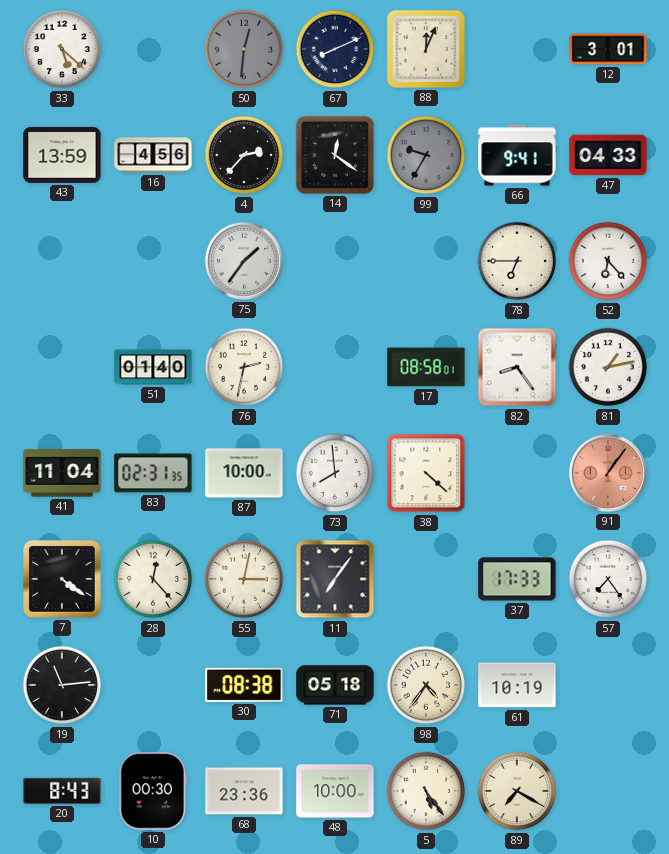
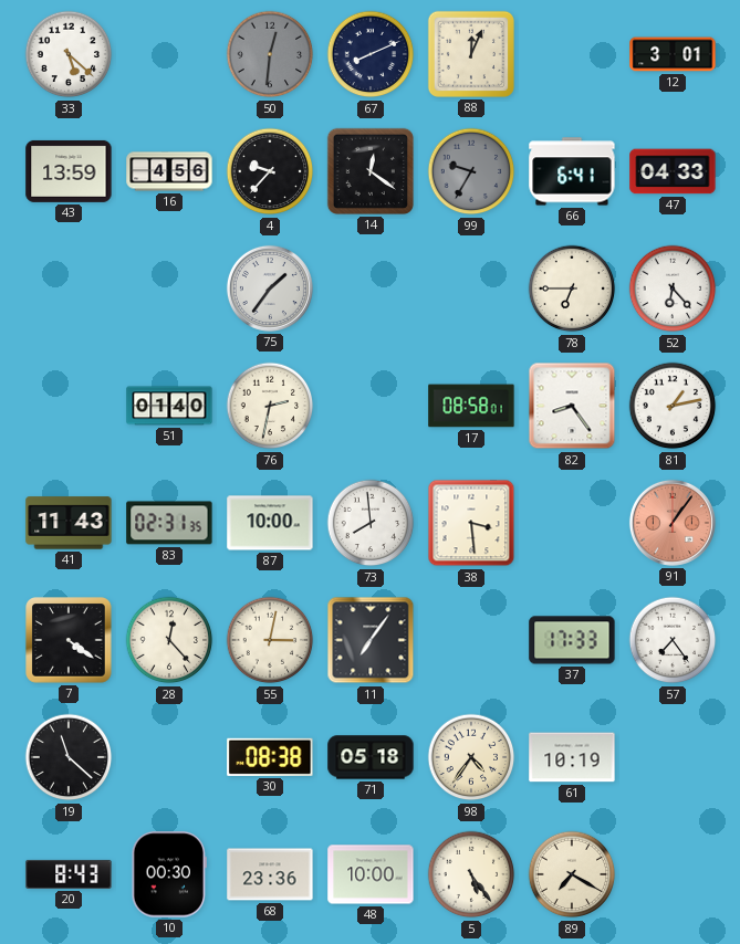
4: 2:37 -> 9:37
66: 9:41 -> 6:41
41: 11:04 -> 11:43
38: 4:22 -> 3:29
19: 11:14 -> 11:22
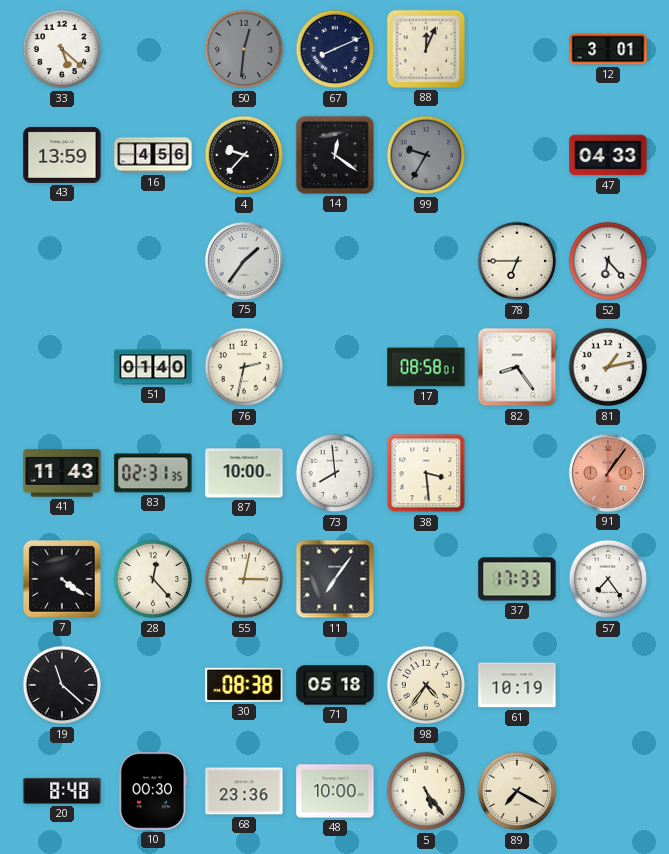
66: 6:41 -> none
20: 8:43 -> 8:48
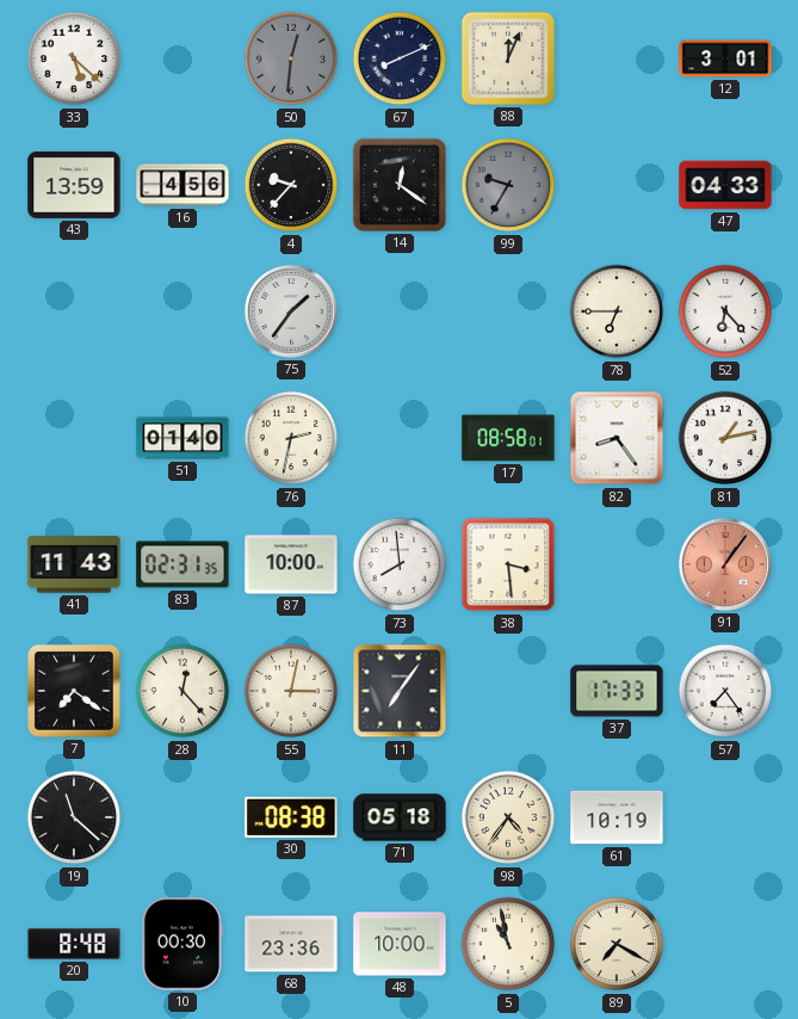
7: 4:21 -> 7:21
5: 5:24 -> 10:58
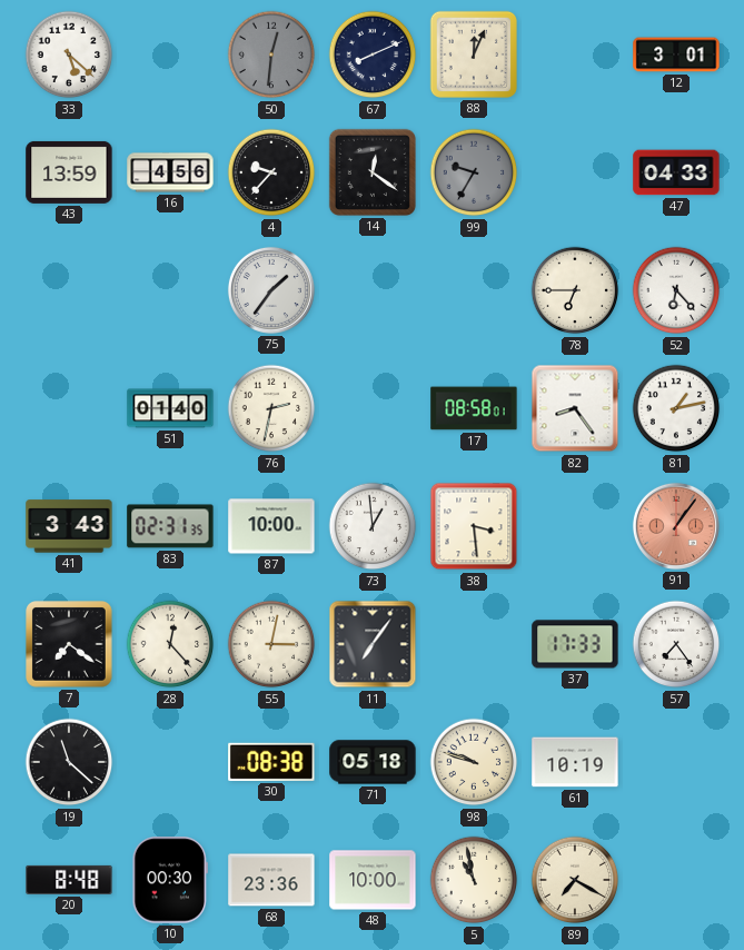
41: 11:43 -> 3:43
73: 7:59 -> 12:59
98: 4:36 -> 9:48
